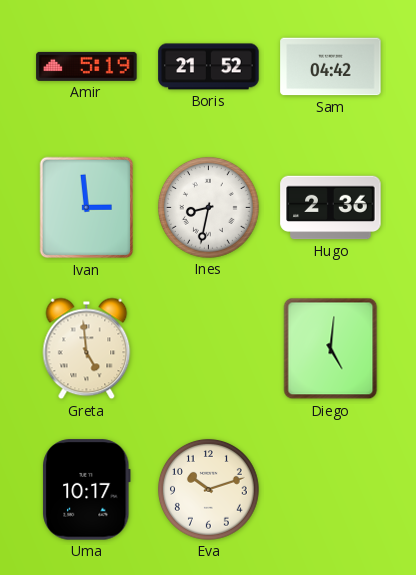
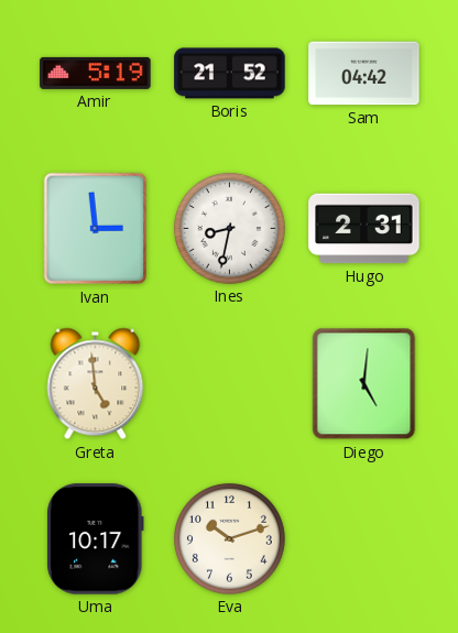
Hugo: 2:36 -> 2:31
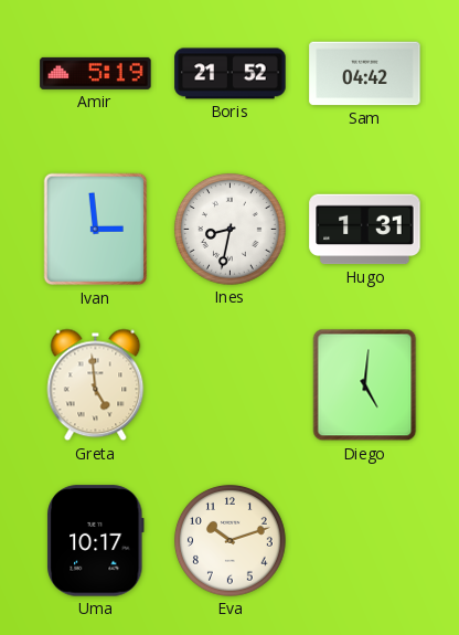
Hugo: 2:31 -> 1:31
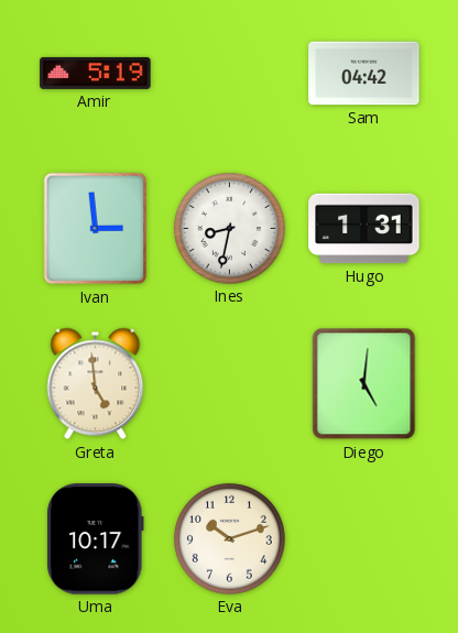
Boris: 21:52 -> none
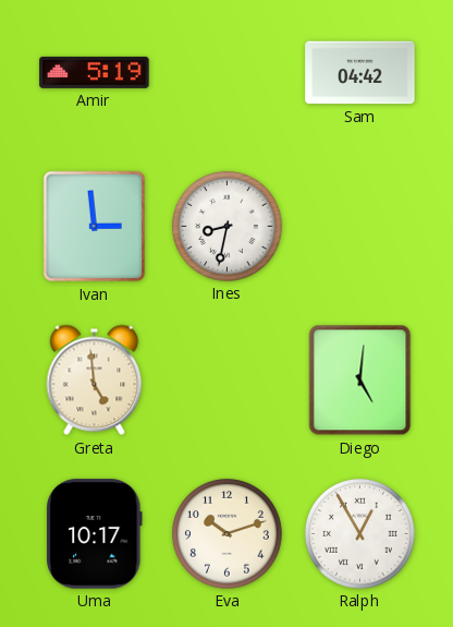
Hugo: 1:31 -> none
Ralph: none -> 12:55
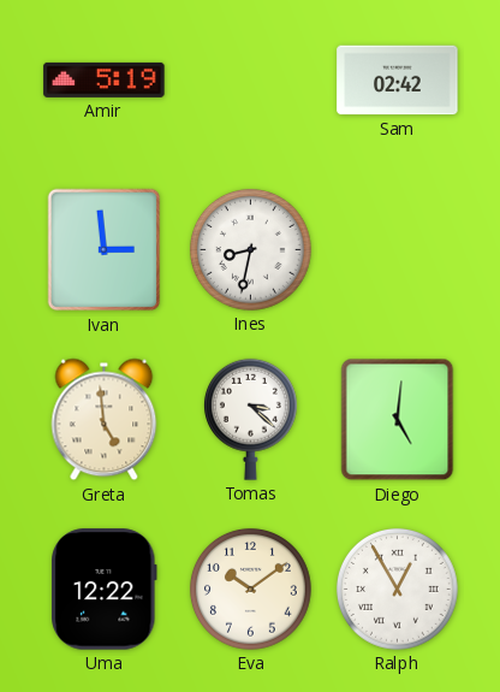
Sam: 04:42 -> 02:42
Tomas: none -> 3:22
Uma: 10:17 -> 12:22
Eva: 10:12 -> 10:09
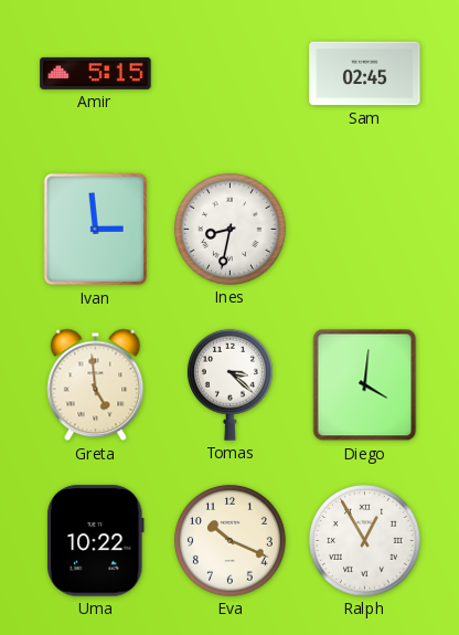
Amir: 5:19 -> 5:15
Sam: 02:42 -> 02:45
Diego: 5:01 -> 4:01
Uma: 12:22 -> 10:22
Eva: 10:09 -> 10:19
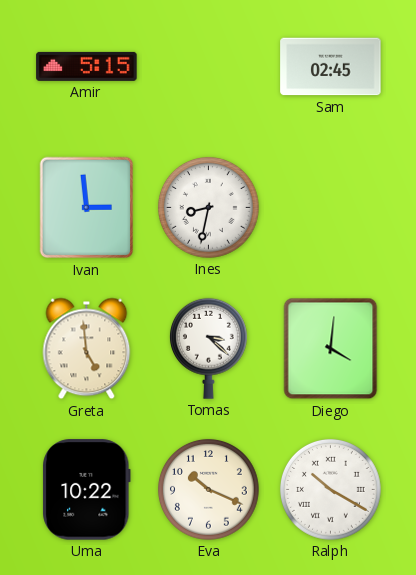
Ralph: 12:55 -> 10:20
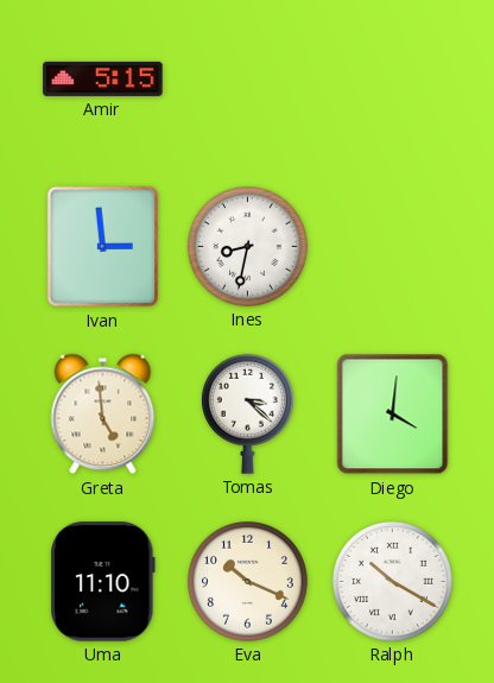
Sam: 02:45 -> none
Uma: 10:22 -> 11:10
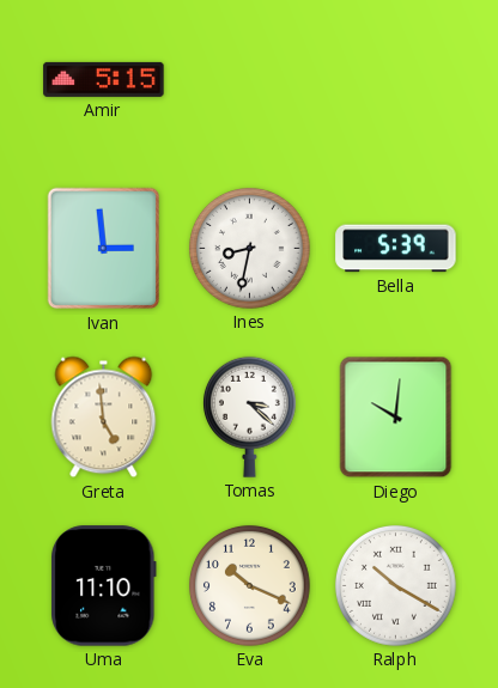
Bella: none -> 5:39
Diego: 4:01 -> 10:01
